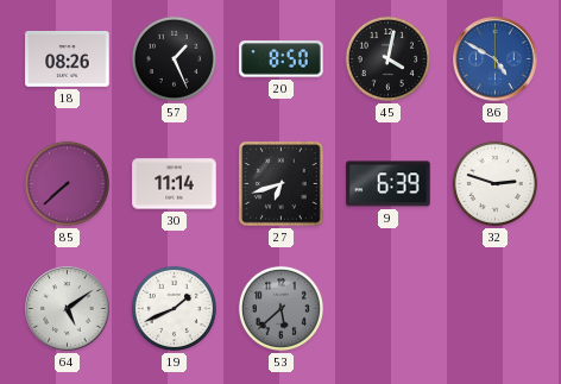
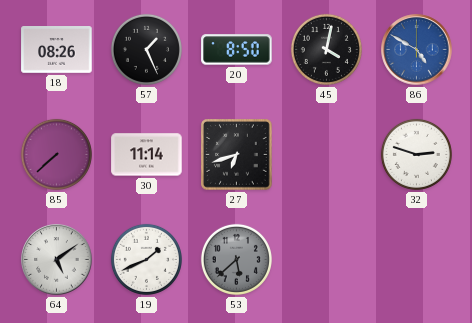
9: 6:39 -> none
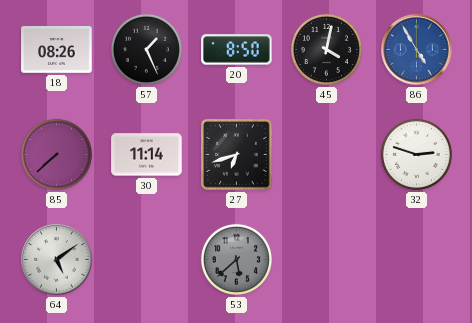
86: 4:50 -> 4:55
19: 1:41 -> none
